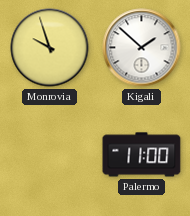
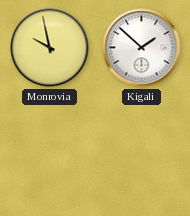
Monrovia: 9:57 -> 9:58
Palermo: 11:00 -> none
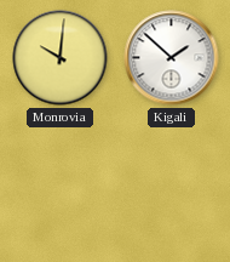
Monrovia: 9:58 -> 10:01
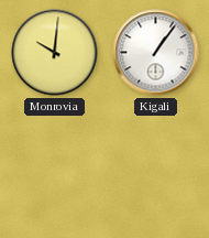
Kigali: 1:52 -> 1:06
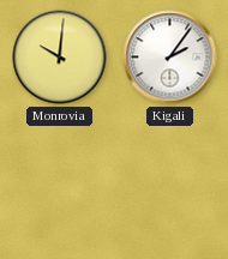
Kigali: 1:06 -> 2:06
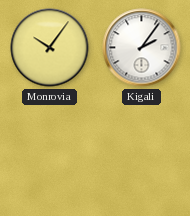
Monrovia: 10:01 -> 10:06
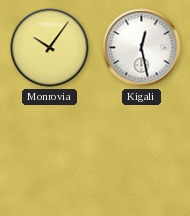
Kigali: 2:06 -> 12:28
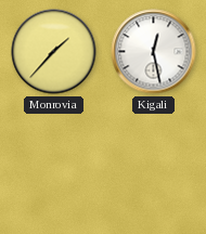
Monrovia: 10:06 -> 1:37
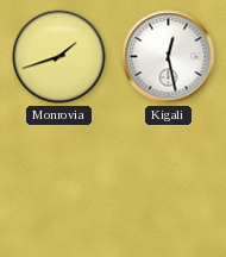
Monrovia: 1:37 -> 1:42
